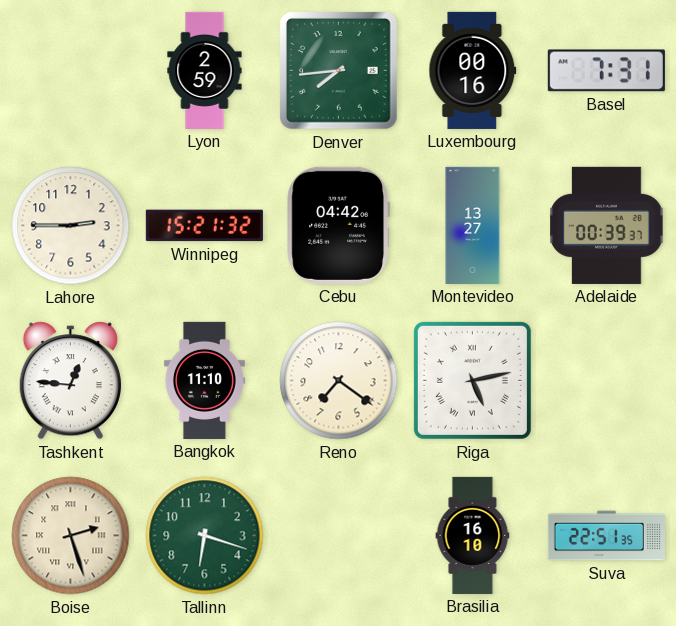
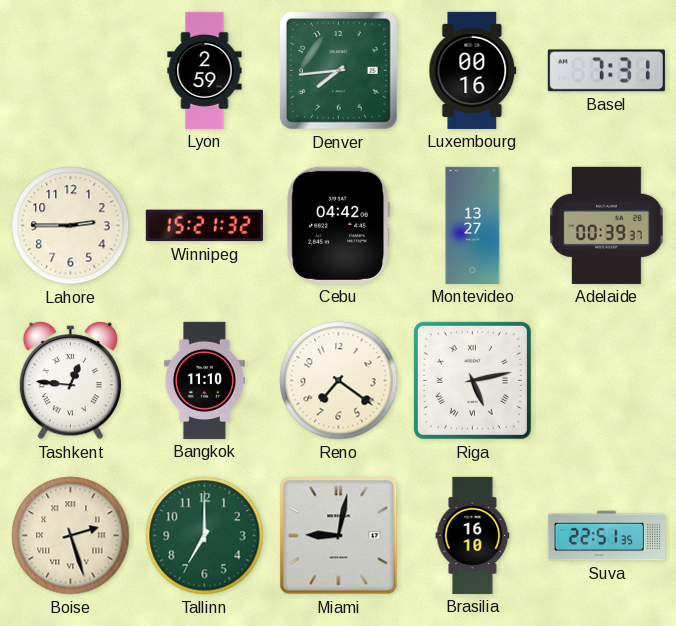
Tallinn: 6:18 -> 7:00
Miami: none -> 9:02
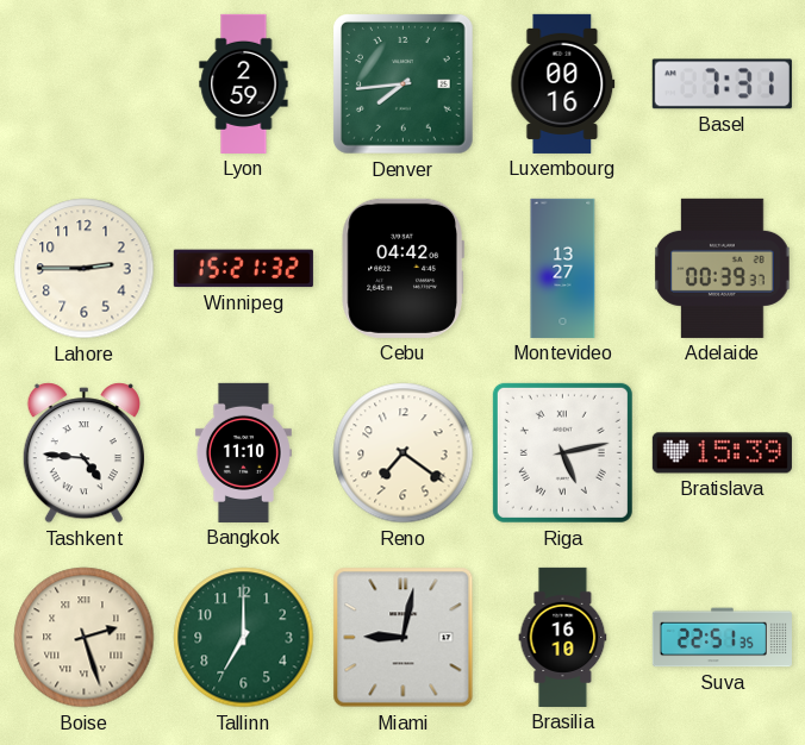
Tashkent: 12:46 -> 4:46
Bratislava: none -> 15:39
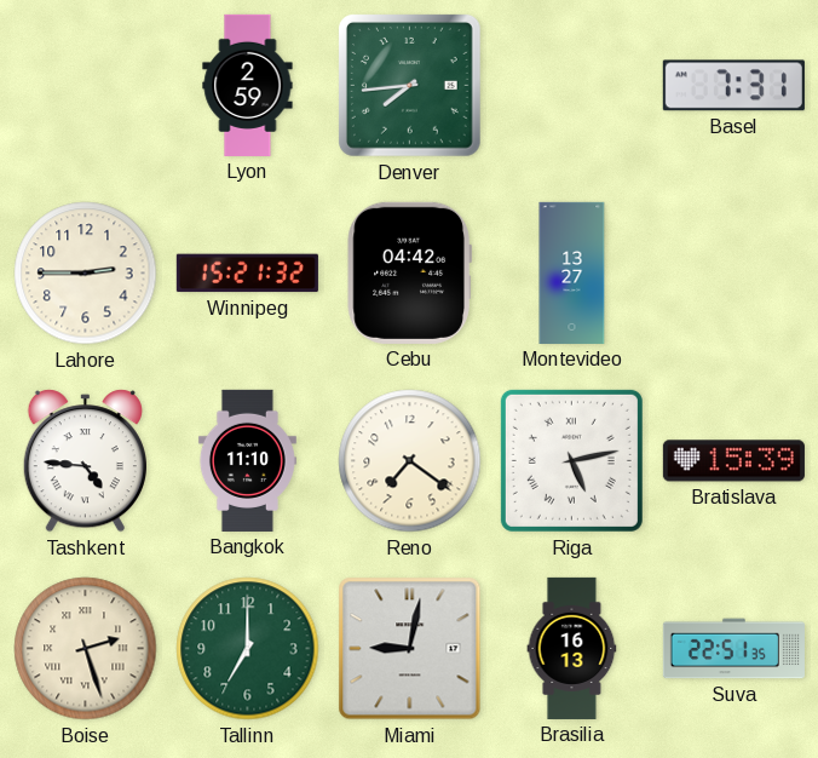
Luxembourg: 00:16 -> none
Adelaide: 00:39 -> none
Brasilia: 16:10 -> 16:13
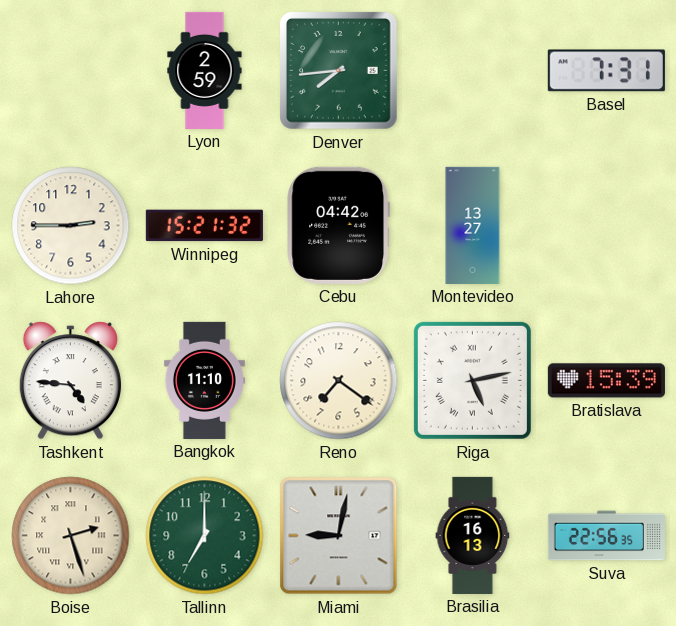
Suva: 22:51 -> 22:56
